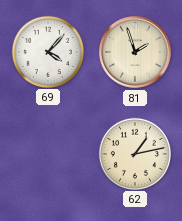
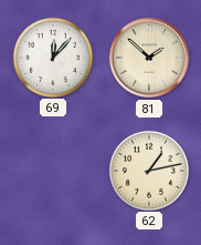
69: 4:07 -> 12:07
81: 1:57 -> 1:52
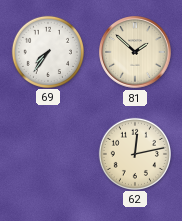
69: 12:07 -> 7:36
62: 1:13 -> 12:13
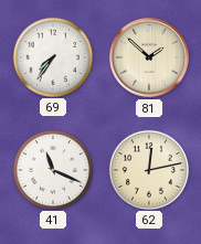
41: none -> 11:19
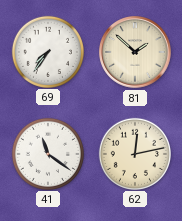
41: 11:19 -> 11:21
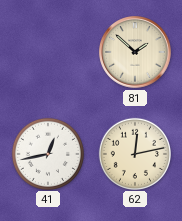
69: 7:36 -> none
41: 11:21 -> 12:43
